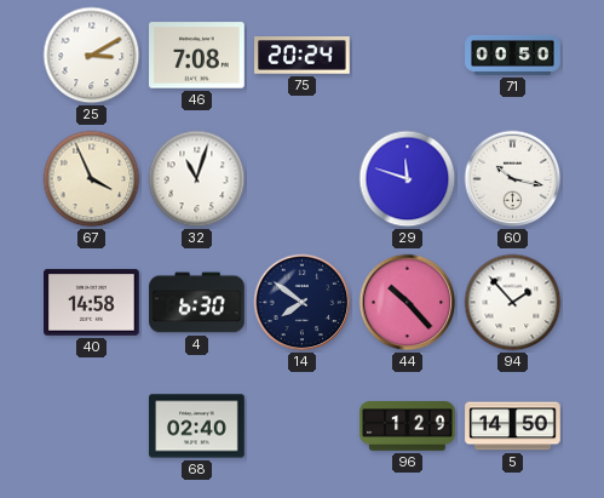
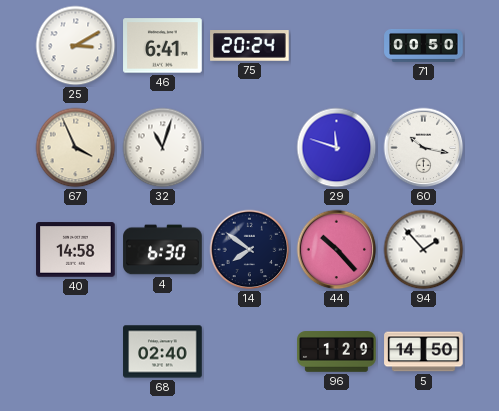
46: 7:08 -> 6:41
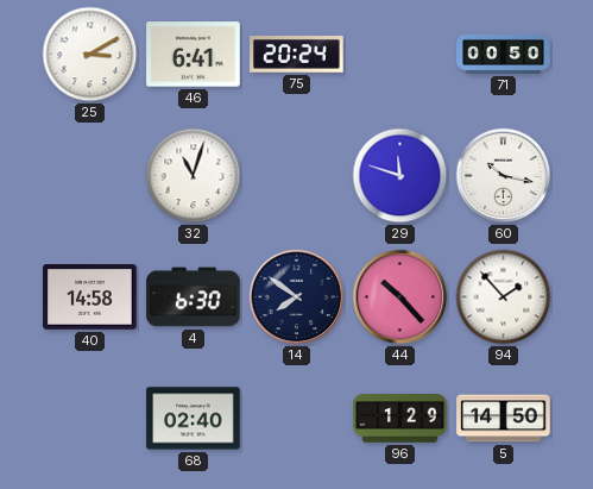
67: 3:56 -> none
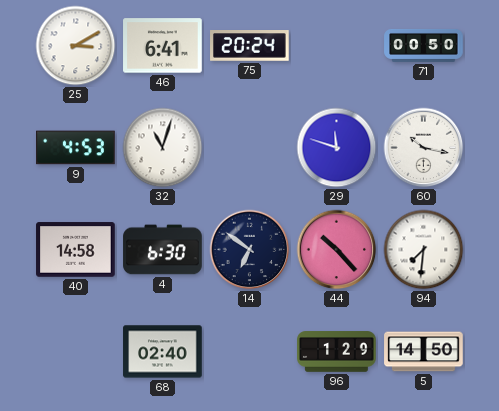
9: none -> 4:53
14: 7:51 -> 6:51
94: 1:53 -> 7:31
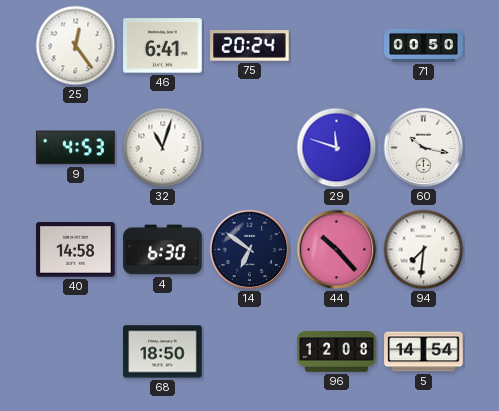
25: 3:10 -> 12:24
68: 02:40 -> 18:50
96: 1:29 -> 12:08
5: 14:50 -> 14:54
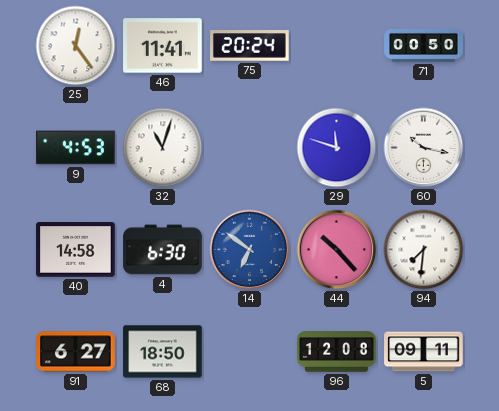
46: 6:41 -> 11:41
14 dial: navy -> blue
91: none -> 6:27
5: 14:54 -> 09:11
